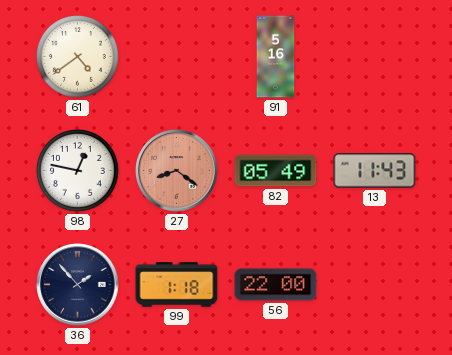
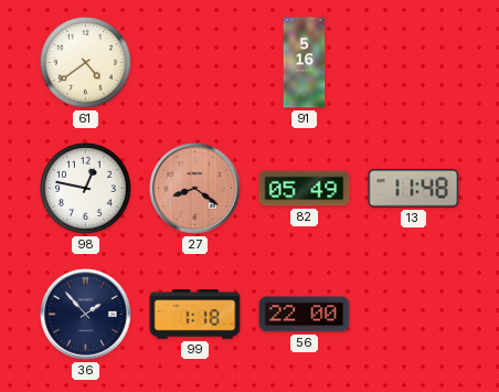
13: 11:43 -> 11:48
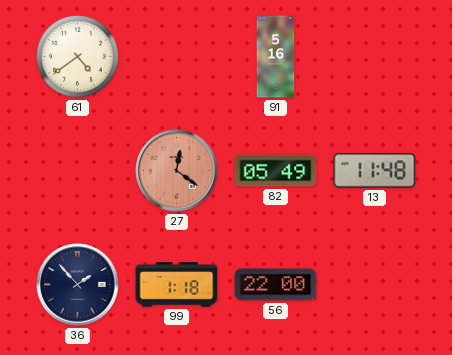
98: 12:47 -> none
27: 8:21 -> 12:21
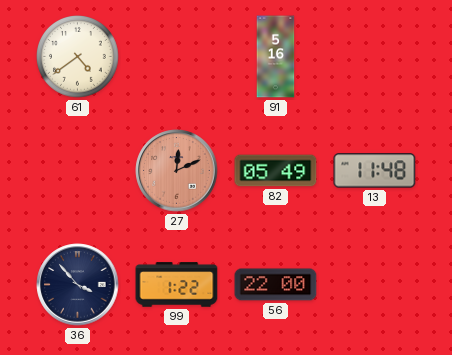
27: 12:21 -> 12:11
36: 1:53 -> 3:53
99: 1:18 -> 1:22
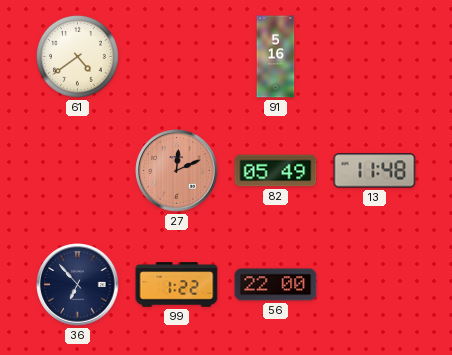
36: 3:53 -> 6:53
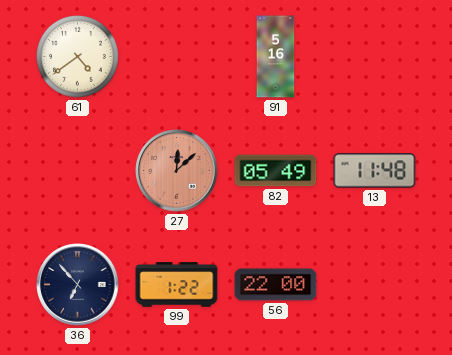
27: 12:11 -> 12:08
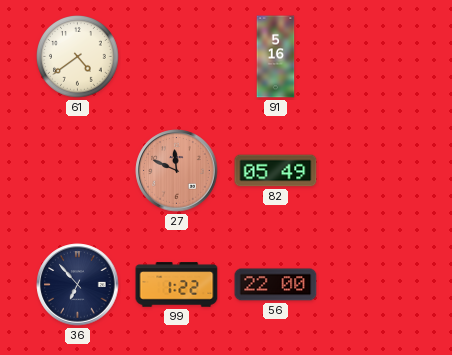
27: 12:08 -> 11:49
13: 11:48 -> none
